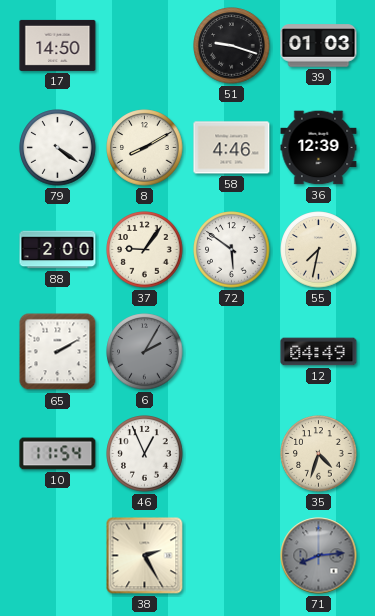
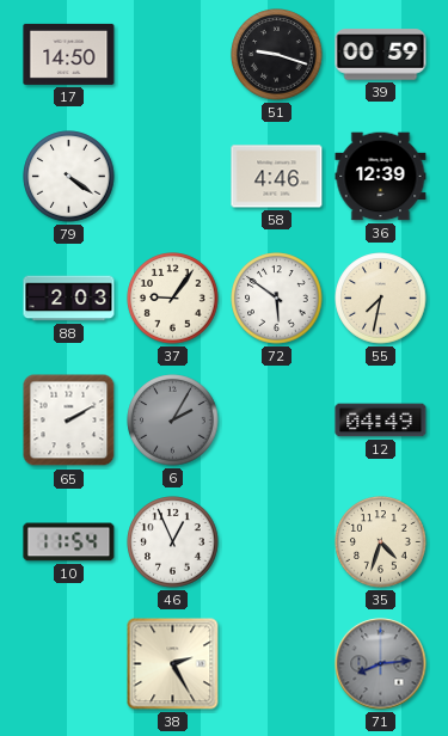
39: 01:03 -> 00:59
8: 8:10 -> none
88: 2:00 -> 2:03
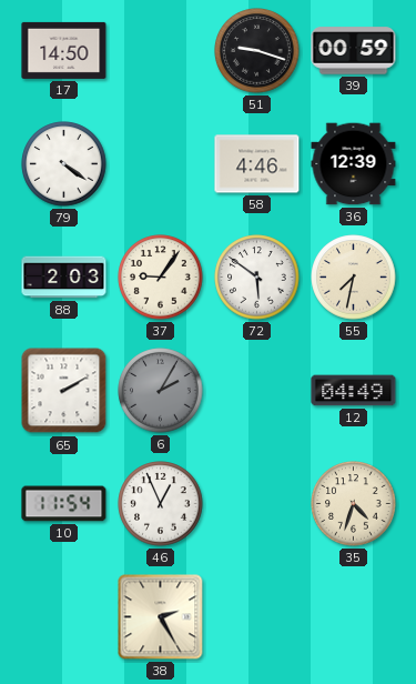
71: 8:14 -> none
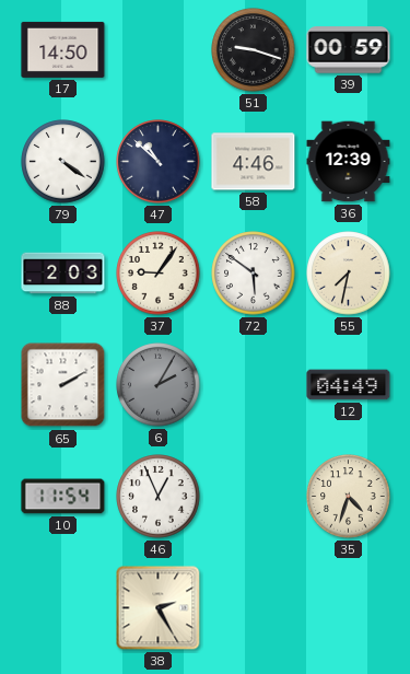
47: none -> 10:52
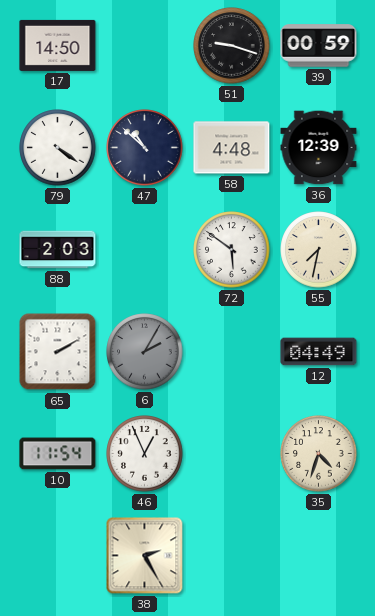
58: 4:46 -> 4:48
37: 9:06 -> none
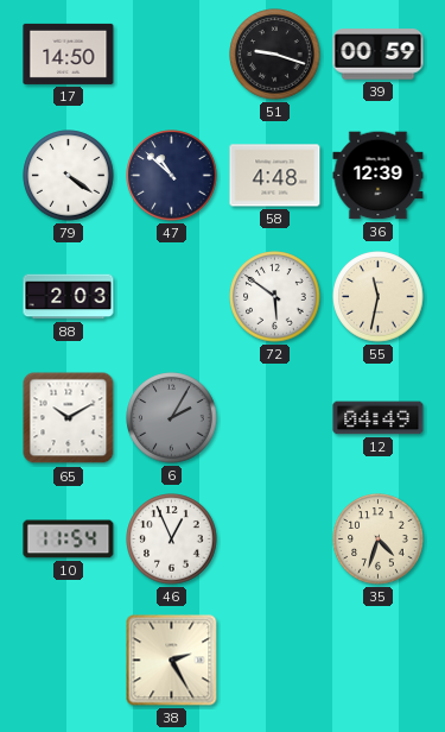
55: 7:32 -> 11:32
65: 2:10 -> 10:10
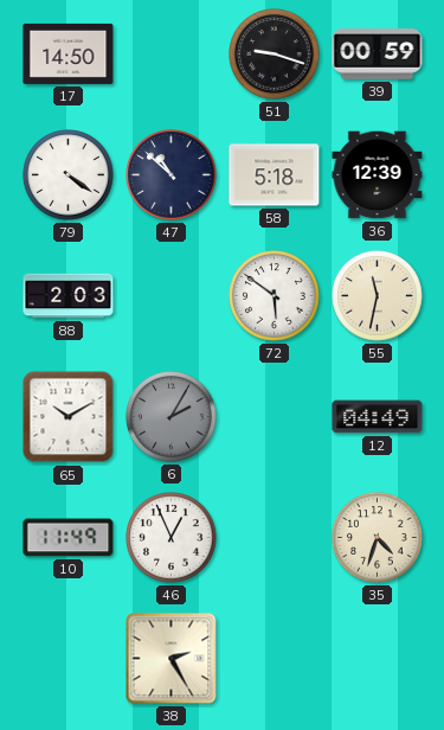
58: 4:48 -> 5:18
10: 11:54 -> 11:49
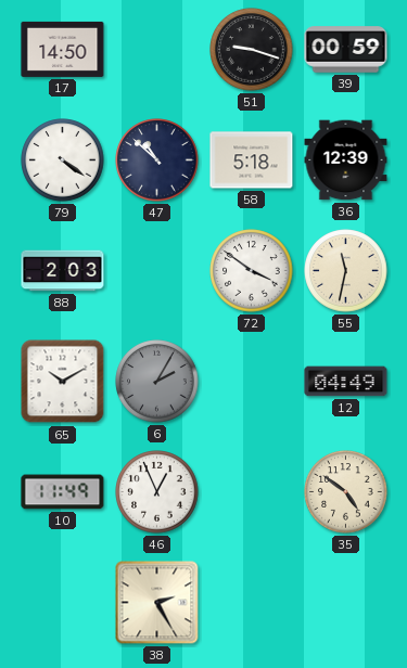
72: 5:51 -> 3:51
35: 4:33 -> 4:51
